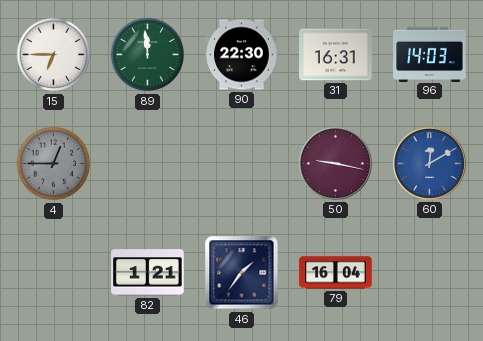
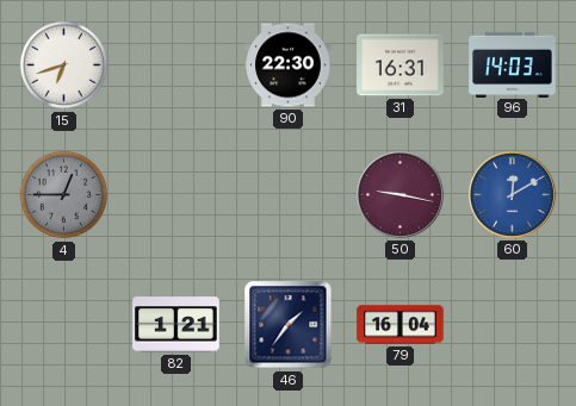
15: 6:45 -> 6:42
89: 11:59 -> none
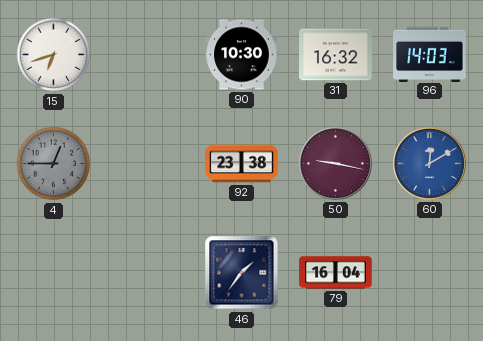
90: 22:30 -> 10:30
31: 16:31 -> 16:32
92: none -> 23:38
82: 1:21 -> none
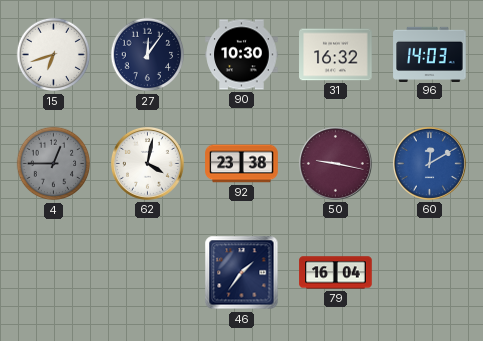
27: none -> 12:06
62: none -> 4:02
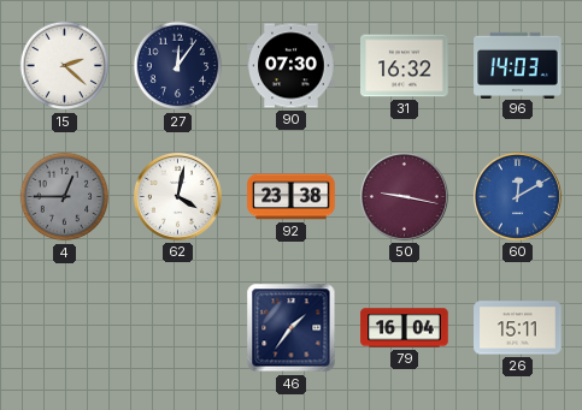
15: 6:42 -> 2:22
90: 10:30 -> 07:30
26: none -> 15:11
